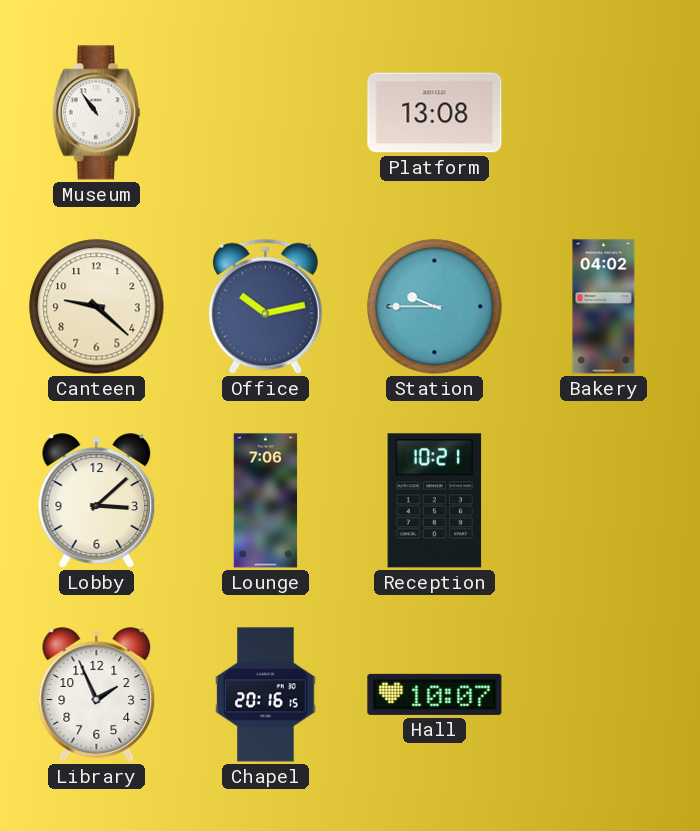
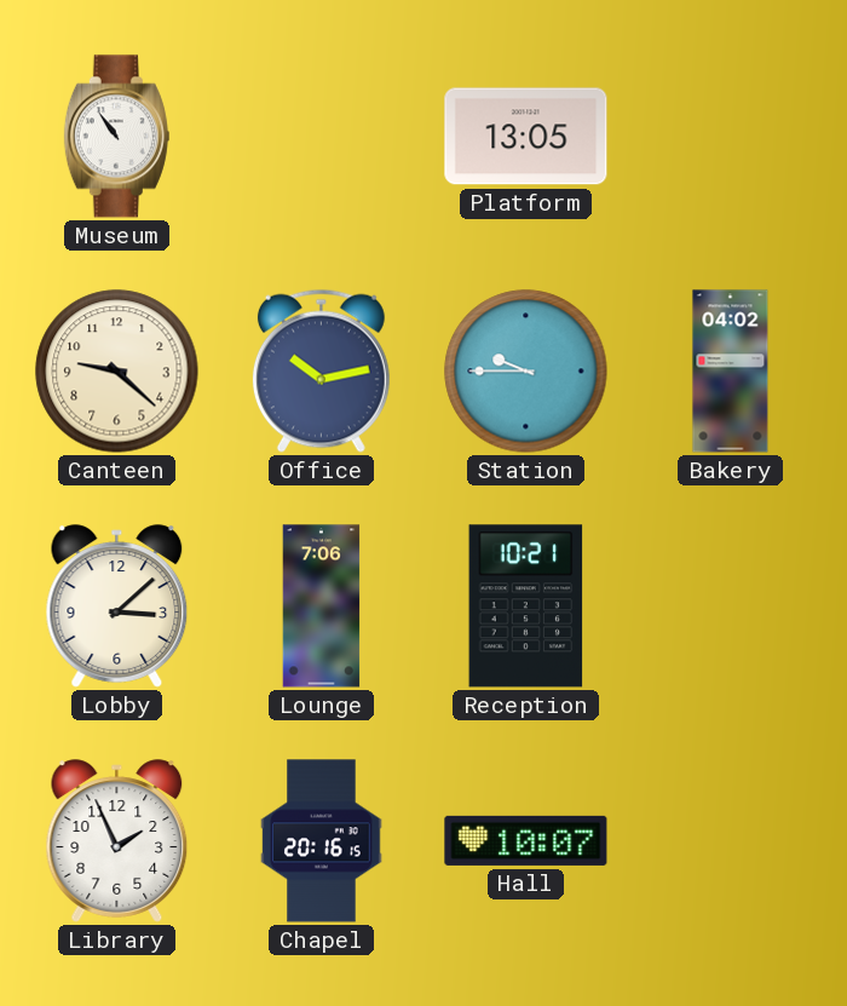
Platform: 13:08 -> 13:05
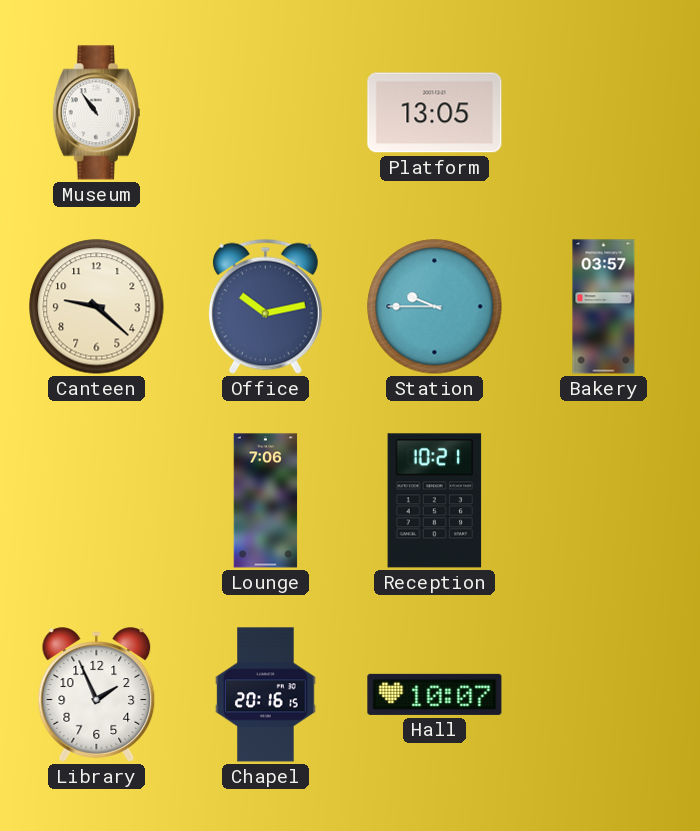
Bakery: 04:02 -> 03:57
Lobby: 3:08 -> none
